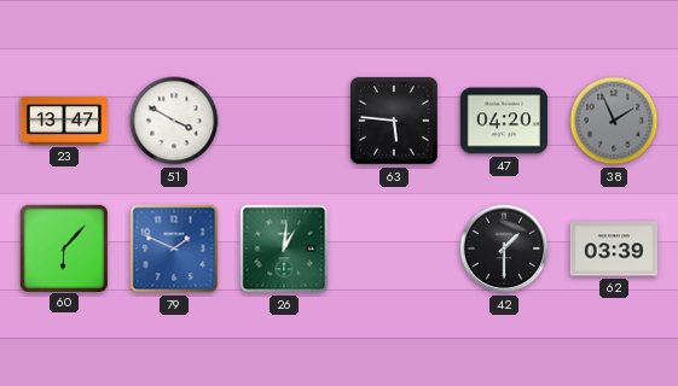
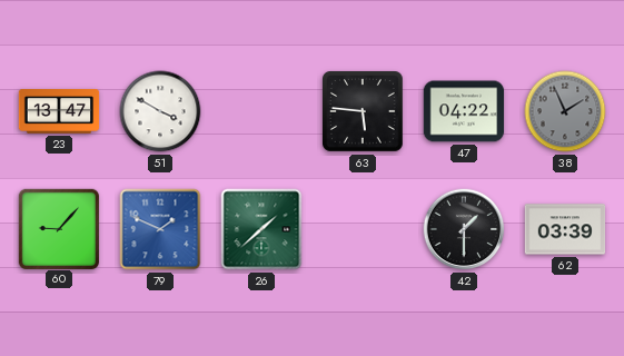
47: 04:20 -> 04:22
60: 6:07 -> 9:07
26: 1:01 -> 1:38
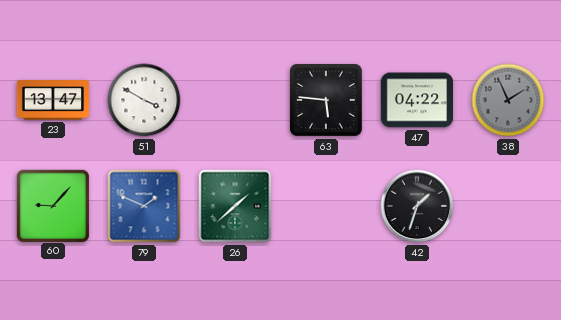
42: 1:30 -> 1:33
62: 03:39 -> none
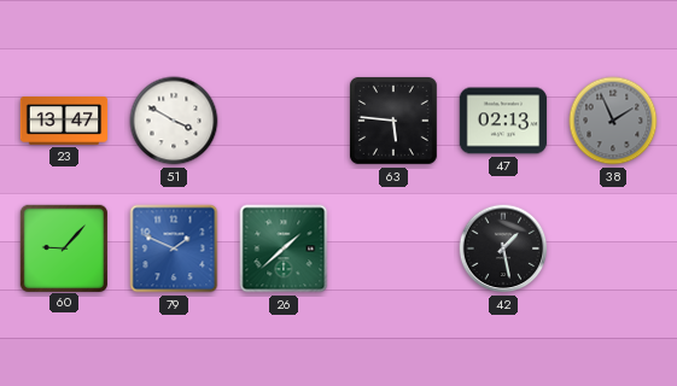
47: 04:22 -> 02:13
42: 1:33 -> 1:28
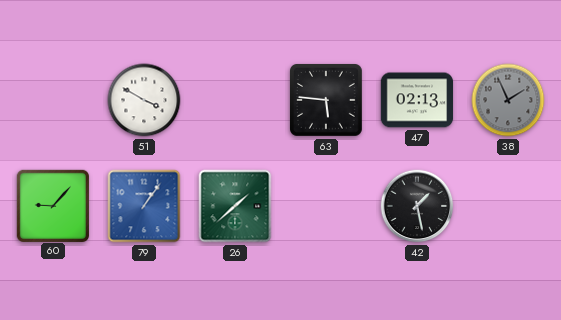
23: 13:47 -> none
79: 1:49 -> 1:06
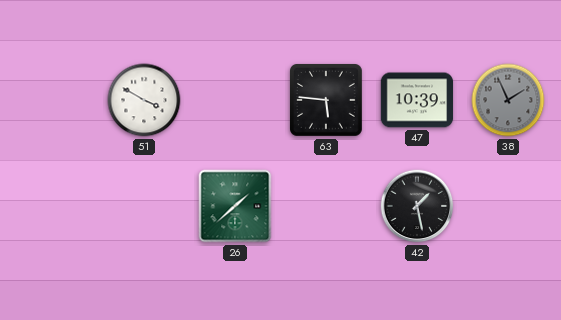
47: 02:13 -> 10:39
60: 9:07 -> none
79: 1:06 -> none
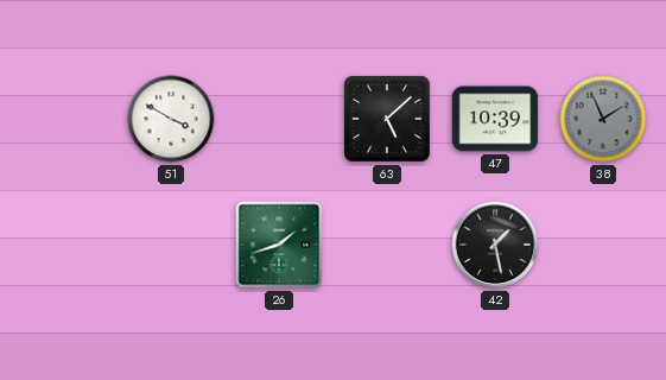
63: 5:46 -> 5:08
26: 1:38 -> 1:42
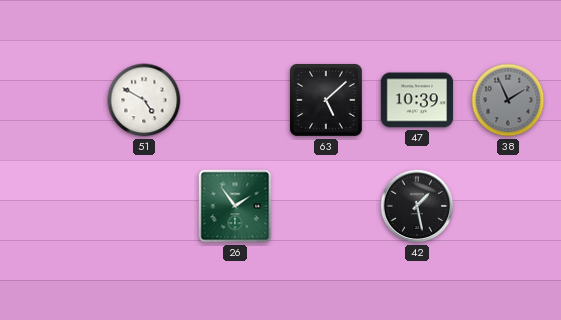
51: 3:50 -> 4:50
26: 1:42 -> 1:54
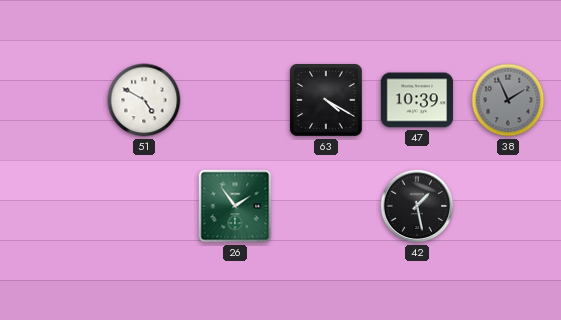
63: 5:08 -> 4:20
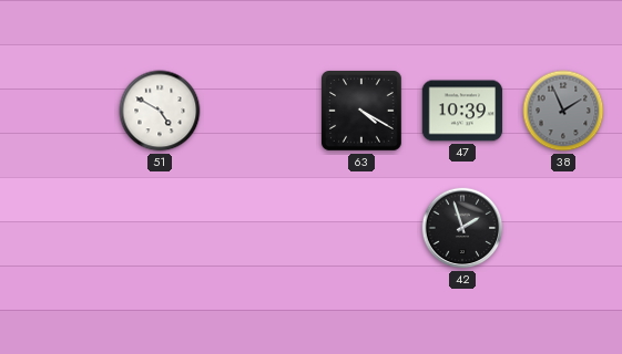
26: 1:54 -> none
42: 1:28 -> 1:57
